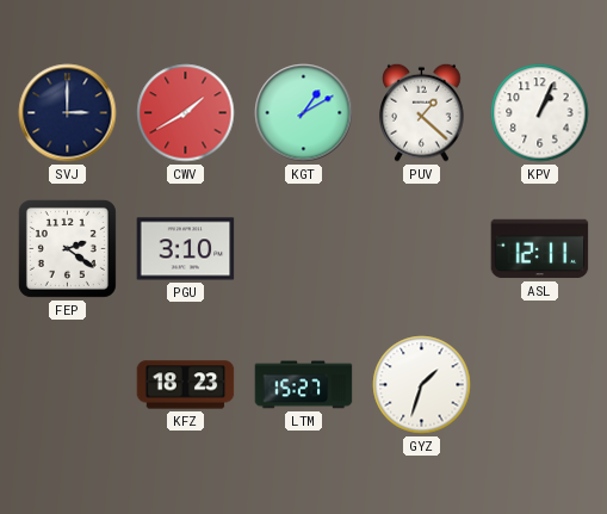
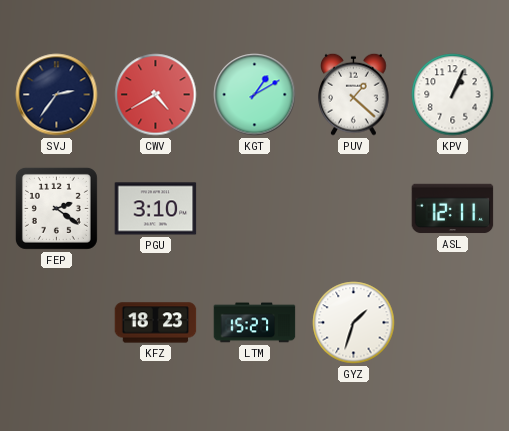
SVJ: 3:00 -> 2:36
CWV: 1:40 -> 4:40
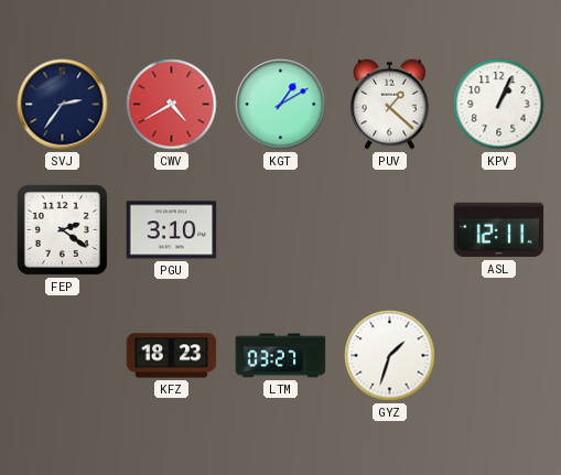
LTM: 15:27 -> 03:27
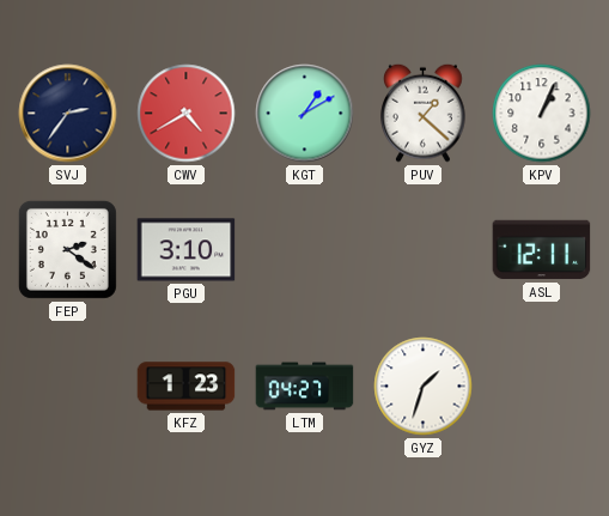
KFZ: 18:23 -> 1:23
LTM: 03:27 -> 04:27
